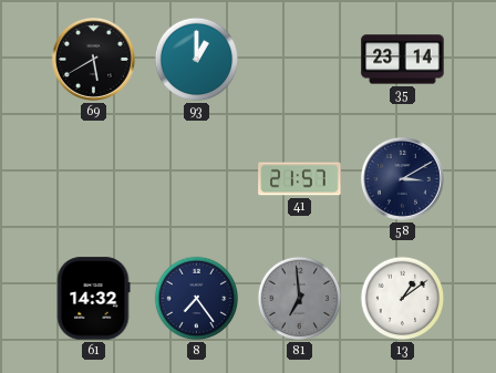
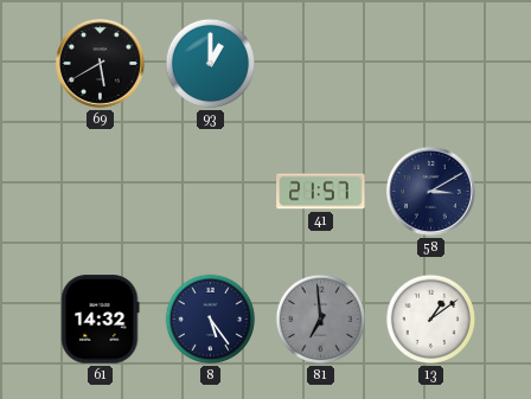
35: 23:14 -> none
8: 7:24 -> 5:24
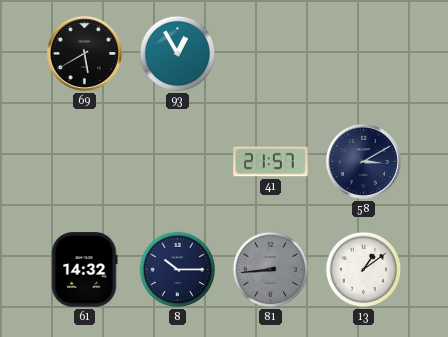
93: 1:00 -> 12:55
8: 5:24 -> 10:15
81: 6:59 -> 8:44
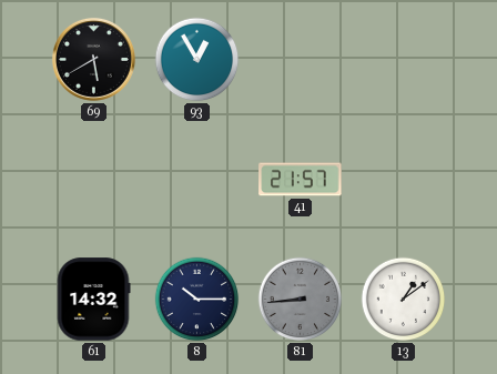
58: 3:10 -> none
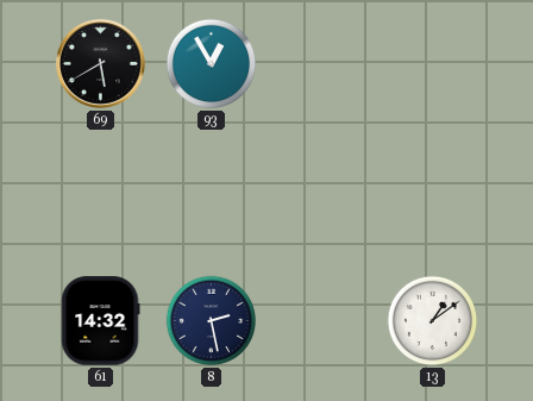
41: 21:57 -> none
8: 10:15 -> 2:28
81: 8:44 -> none
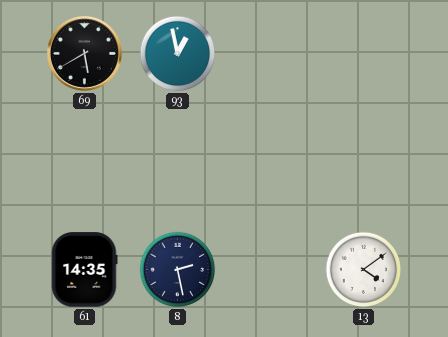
93: 12:55 -> 12:58
61: 14:32 -> 14:35
13: 1:09 -> 4:09
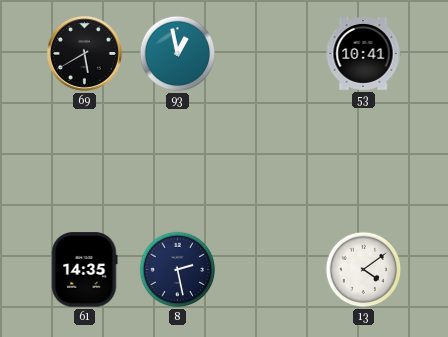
53: none -> 10:41
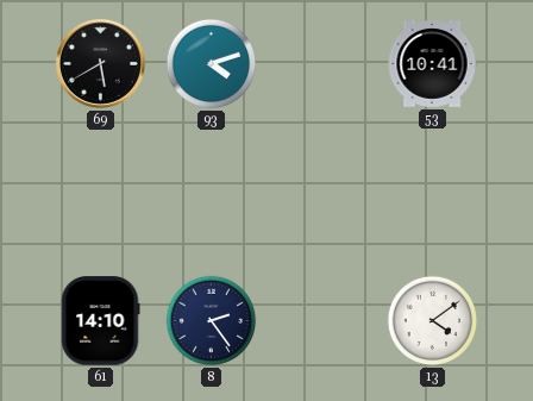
93: 12:58 -> 4:12
61: 14:35 -> 14:10
8: 2:28 -> 2:24
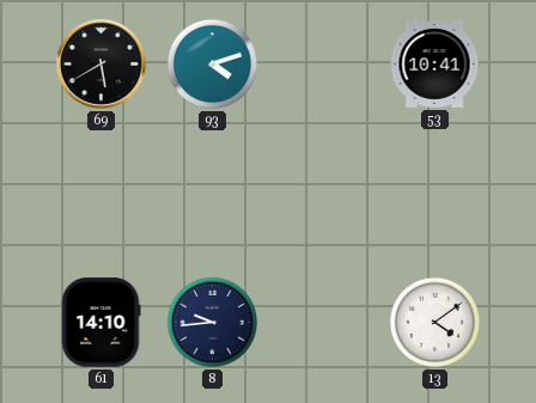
8: 2:24 -> 9:44
